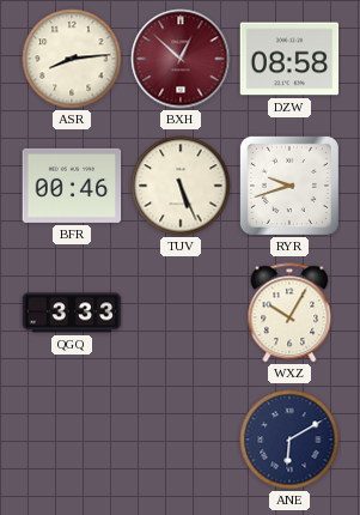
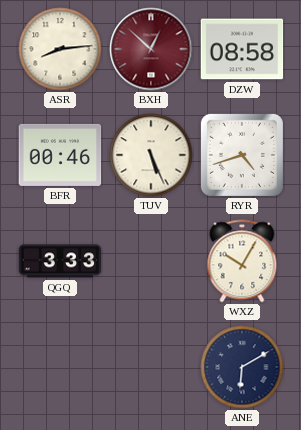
RYR: 9:42 -> 4:42
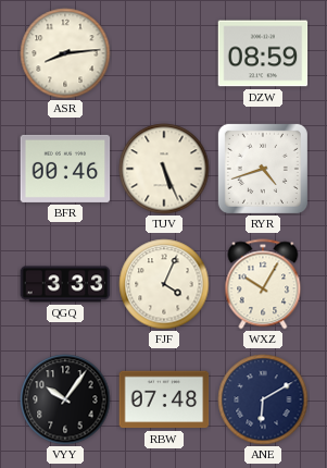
BXH: 12:52 -> none
DZW: 08:58 -> 08:59
FJF: none -> 4:04
VYY: none -> 10:06
RBW: none -> 07:48
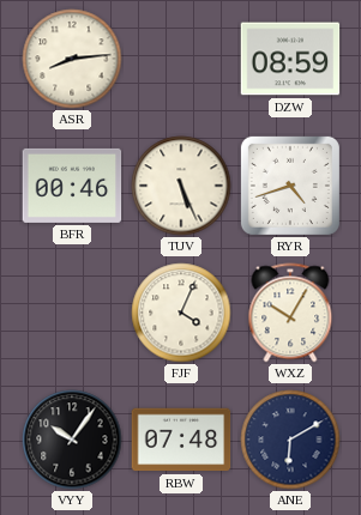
QGQ: 3:33 -> none
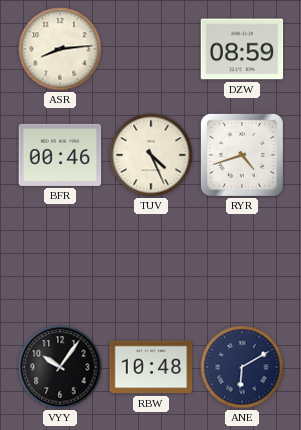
TUV: 5:26 -> 4:26
FJF: 4:04 -> none
WXZ: 10:05 -> none
RBW: 07:48 -> 10:48
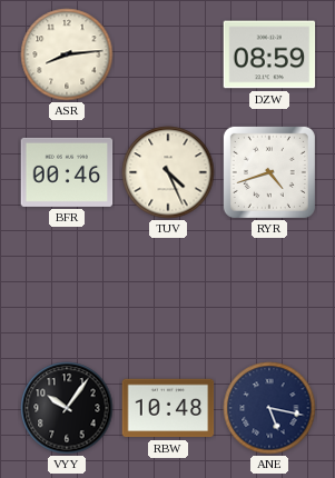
ANE: 6:10 -> 5:17
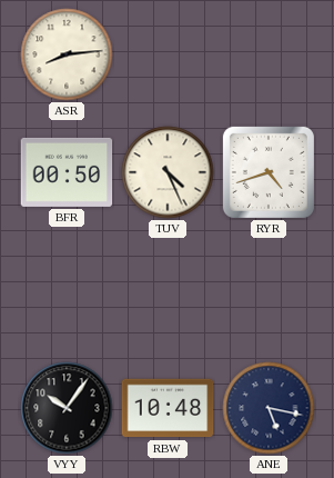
DZW: 08:59 -> none
BFR: 00:46 -> 00:50
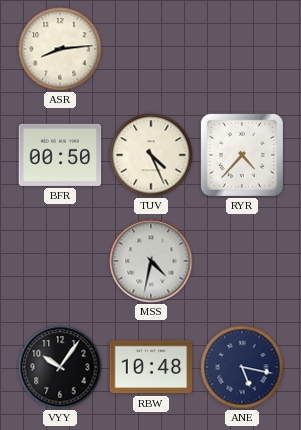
RYR: 4:42 -> 4:37
MSS: none -> 4:32
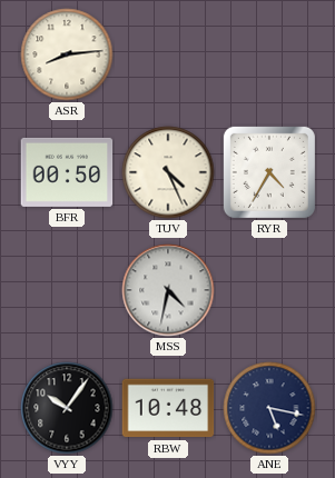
RYR: 4:37 -> 4:35
